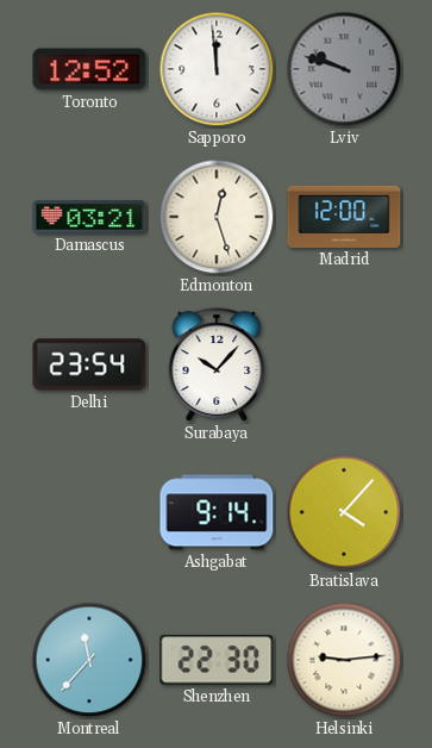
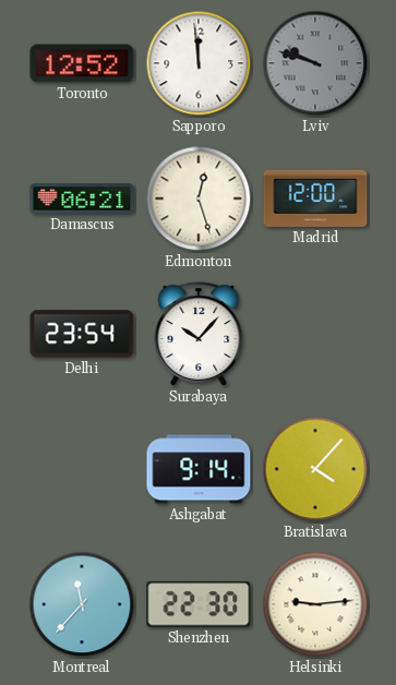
Damascus: 03:21 -> 06:21
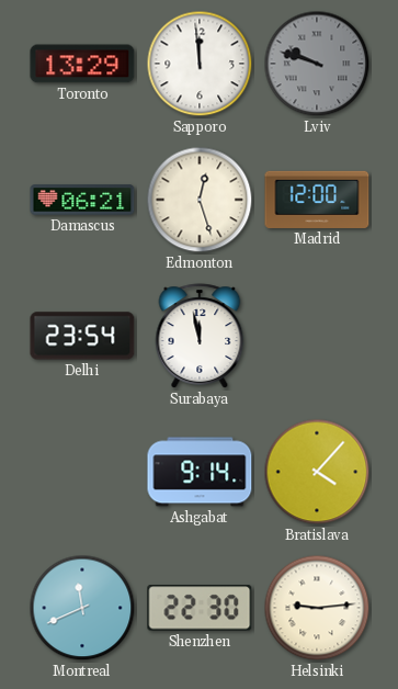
Toronto: 12:52 -> 13:29
Surabaya: 10:07 -> 11:58
Montreal: 11:37 -> 11:41
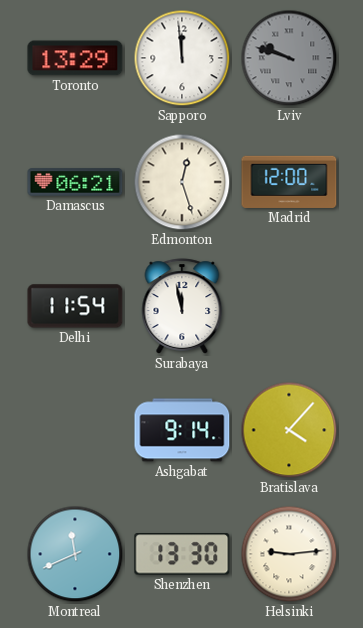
Delhi: 23:54 -> 11:54
Shenzhen: 22:30 -> 13:30
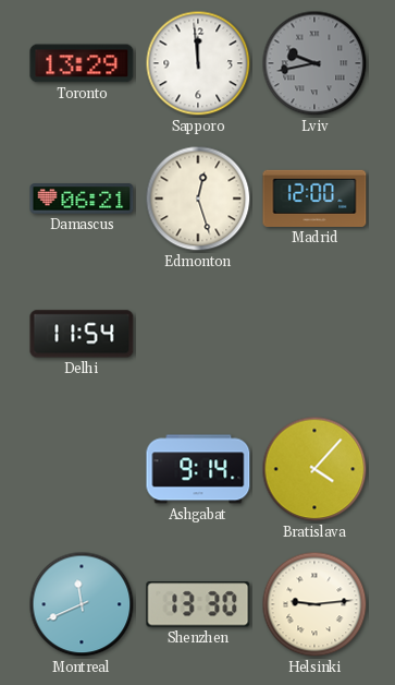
Lviv: 9:48 -> 9:43
Surabaya: 11:58 -> none
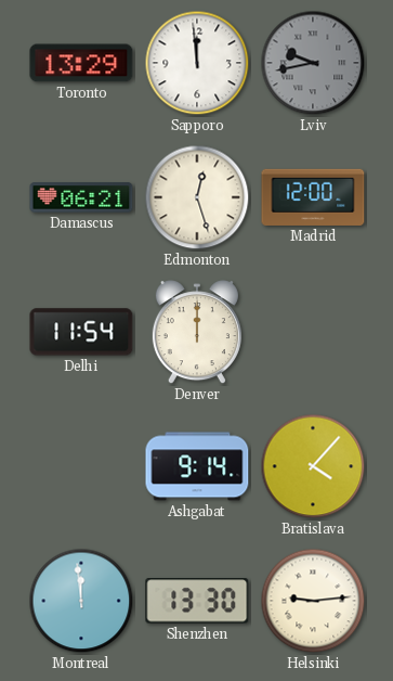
Denver: none -> 12:00
Montreal: 11:41 -> 11:59
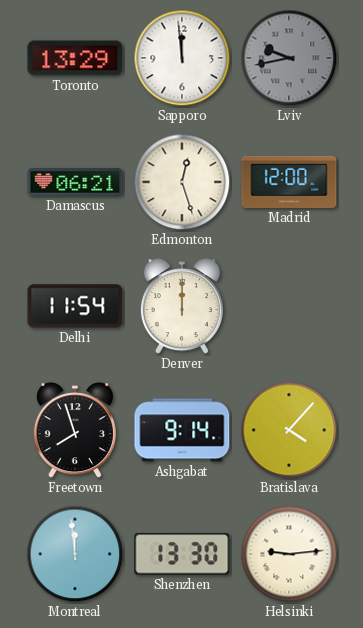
Freetown: none -> 7:57
